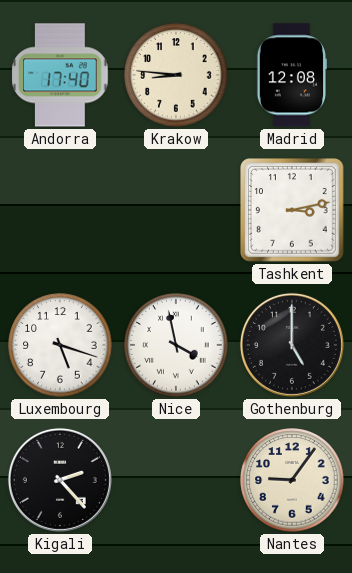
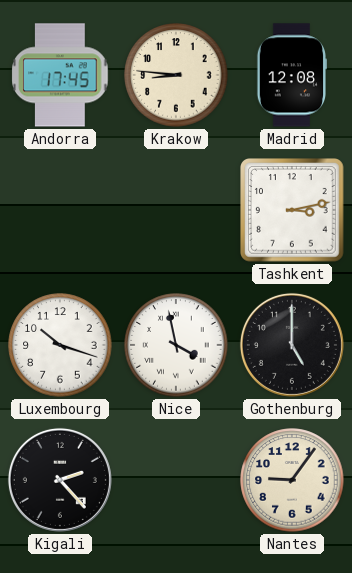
Andorra: 17:40 -> 17:45
Luxembourg: 5:18 -> 10:18
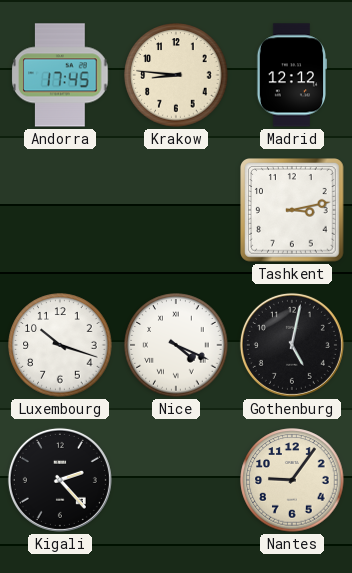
Madrid: 12:08 -> 12:12
Nice: 3:58 -> 4:19
Gothenburg: 5:00 -> 5:02
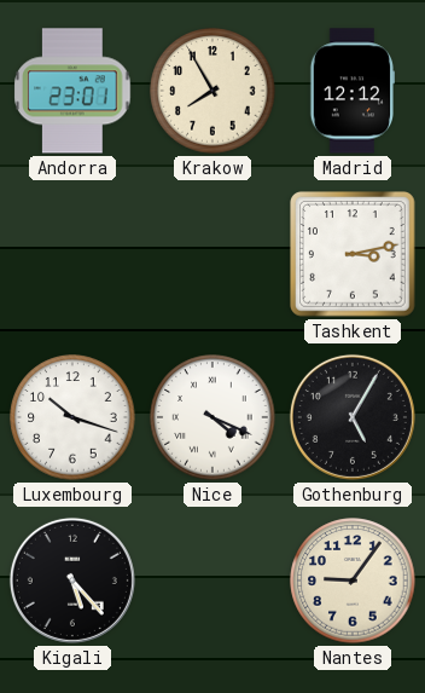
Andorra: 17:45 -> 23:01
Krakow: 8:46 -> 7:55
Gothenburg: 5:02 -> 5:05
Kigali: 2:23 -> 5:23
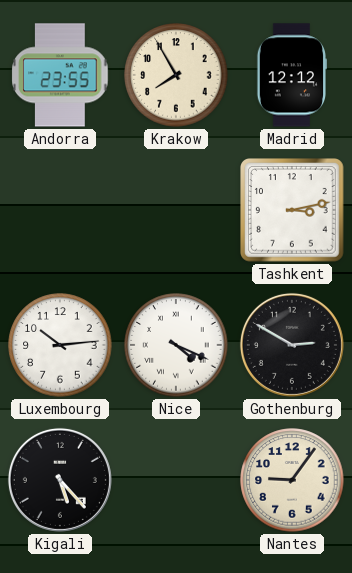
Andorra: 23:01 -> 23:55
Luxembourg: 10:18 -> 10:14
Gothenburg: 5:05 -> 2:50
